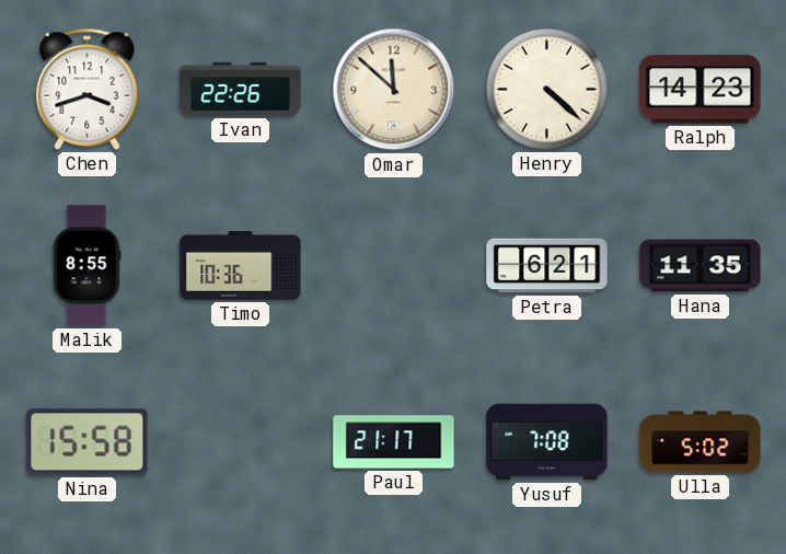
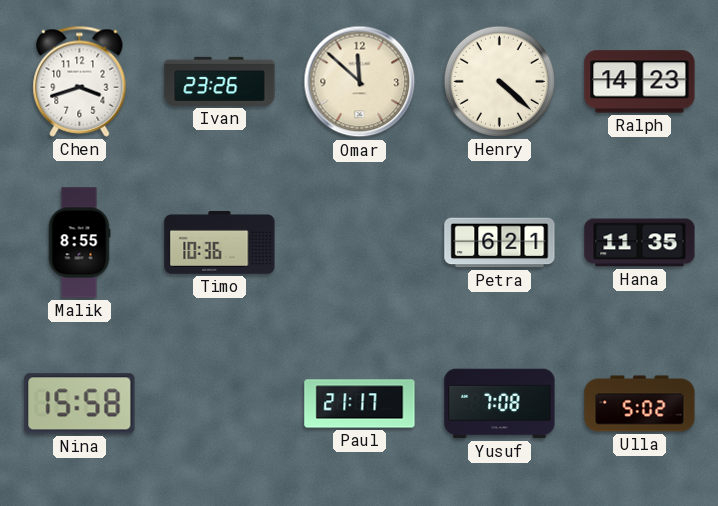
Ivan: 22:26 -> 23:26
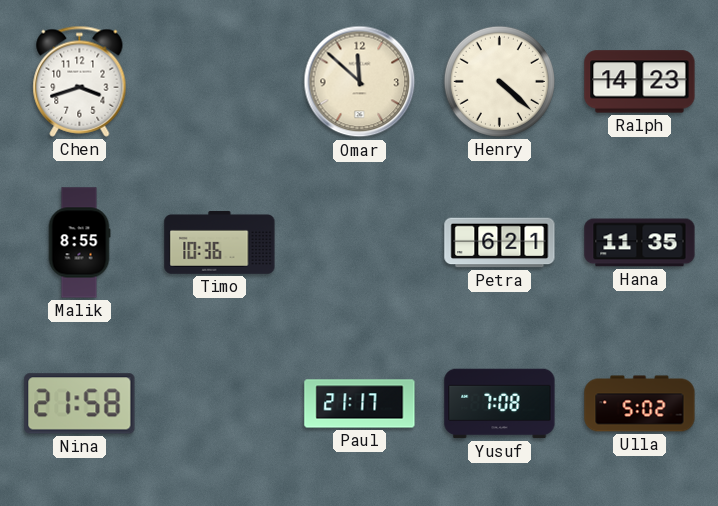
Ivan: 23:26 -> none
Nina: 15:58 -> 21:58
